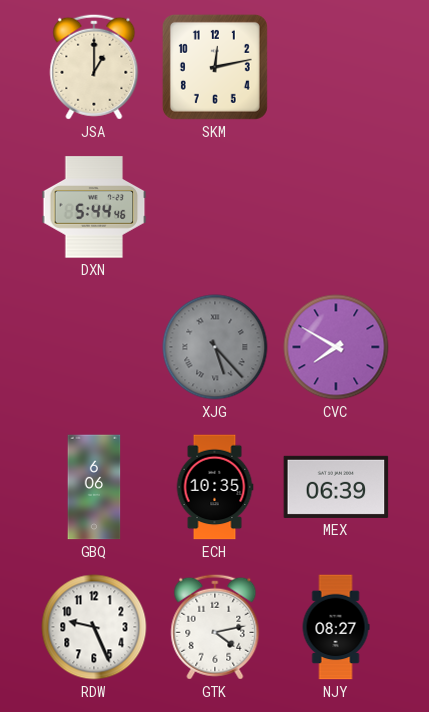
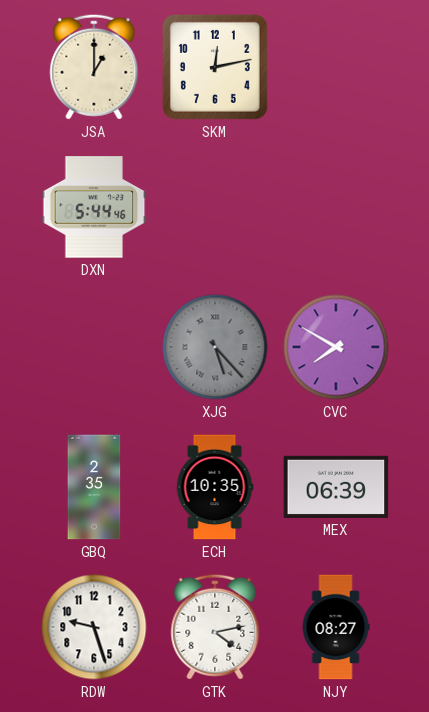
GBQ: 6:06 -> 2:35
RDW: 9:26 -> 9:27
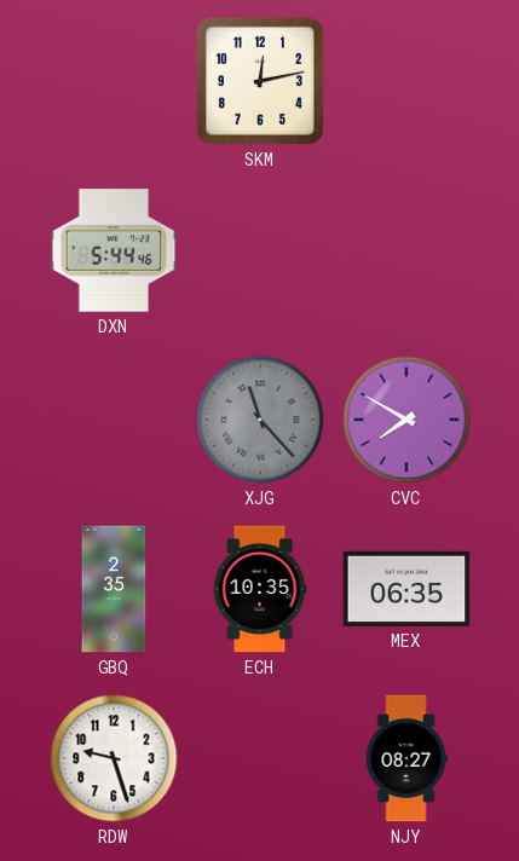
JSA: 1:00 -> none
XJG: 5:23 -> 11:23
MEX: 06:39 -> 06:35
GTK: 4:13 -> none
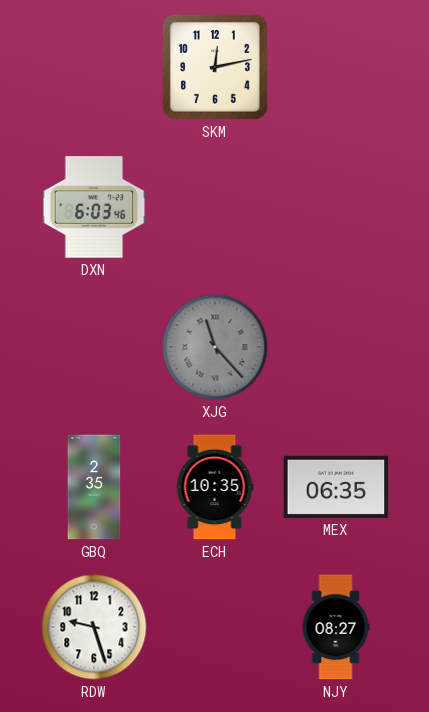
DXN: 5:44 -> 6:03
CVC: 7:50 -> none
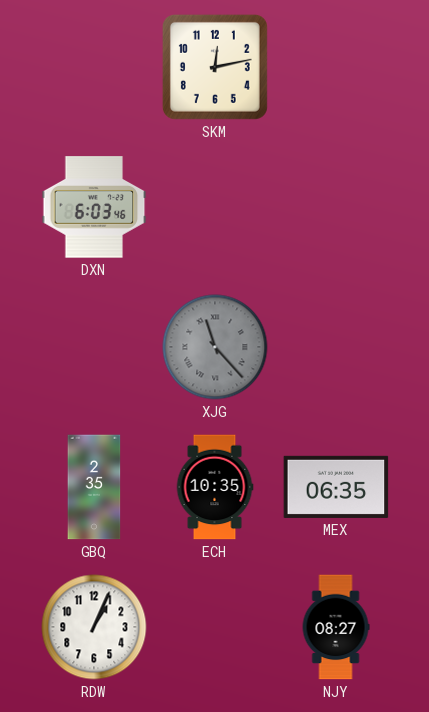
RDW: 9:27 -> 1:04
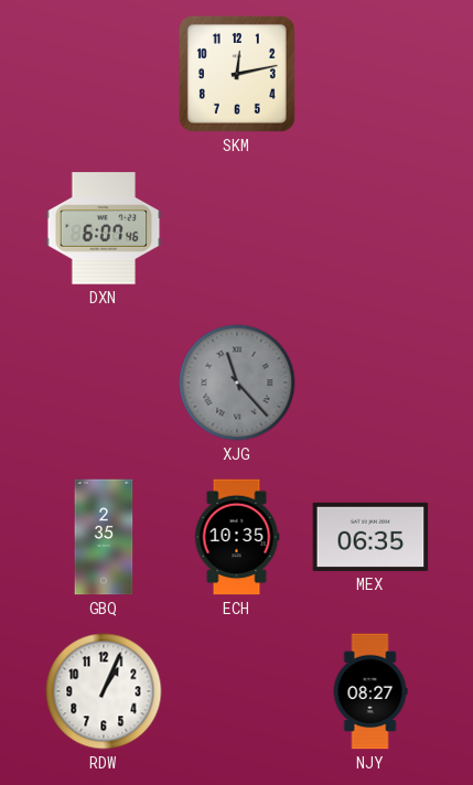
DXN: 6:03 -> 6:07
